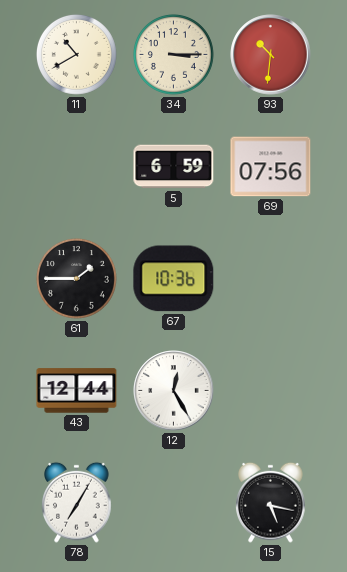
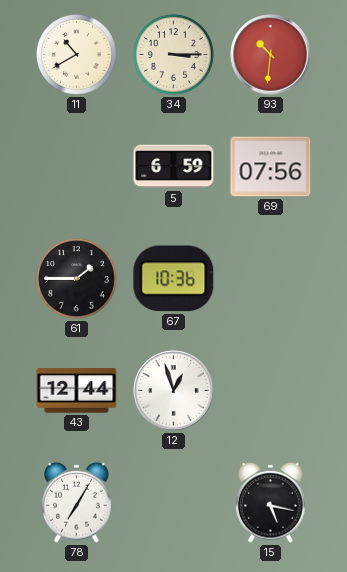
12: 12:25 -> 12:57
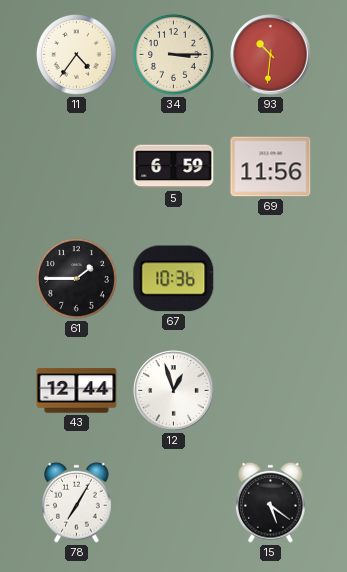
11: 10:40 -> 4:36
69: 07:56 -> 11:56
15: 5:17 -> 5:21
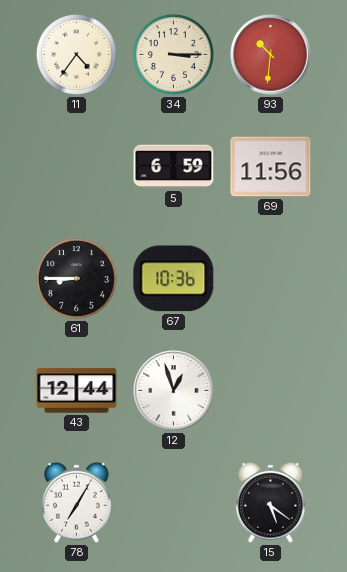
61: 1:45 -> 8:45
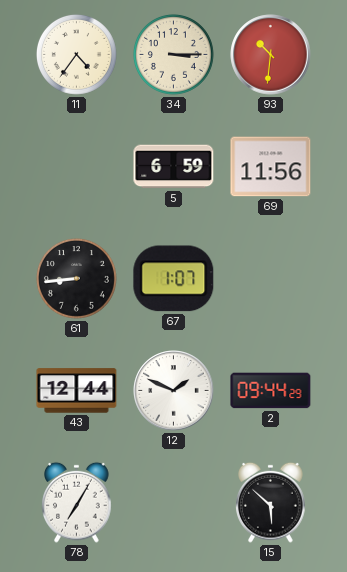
61: 8:45 -> 8:44
67: 10:36 -> 1:07
12: 12:57 -> 1:49
2: none -> 09:44
15: 5:21 -> 5:52
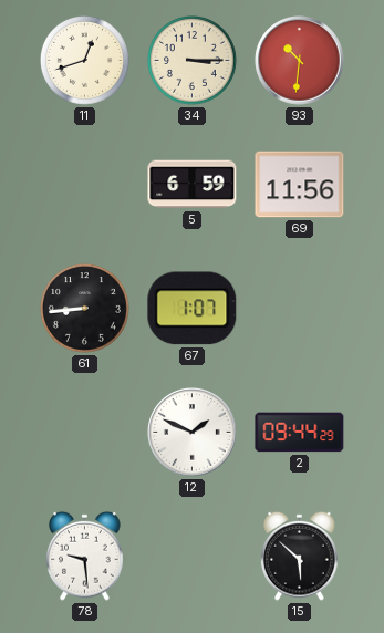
11: 4:36 -> 12:42
43: 12:44 -> none
78: 7:05 -> 9:29
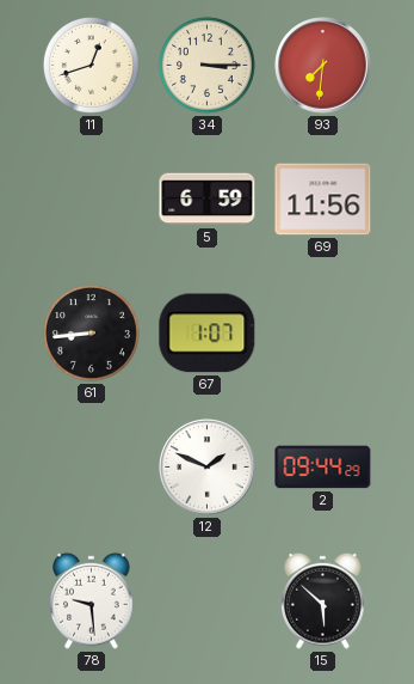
93: 10:31 -> 7:31
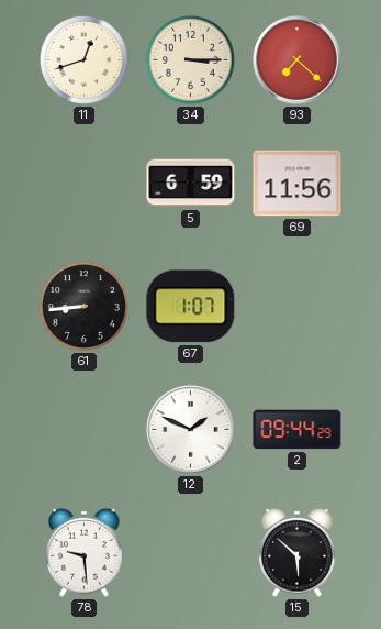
93: 7:31 -> 7:22
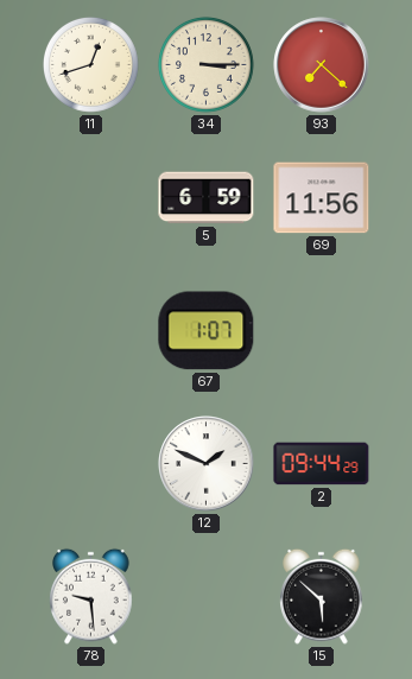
61: 8:44 -> none
